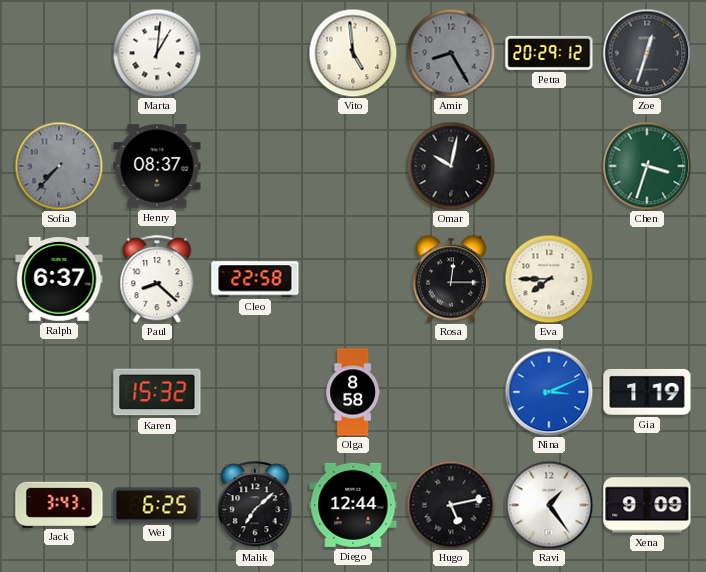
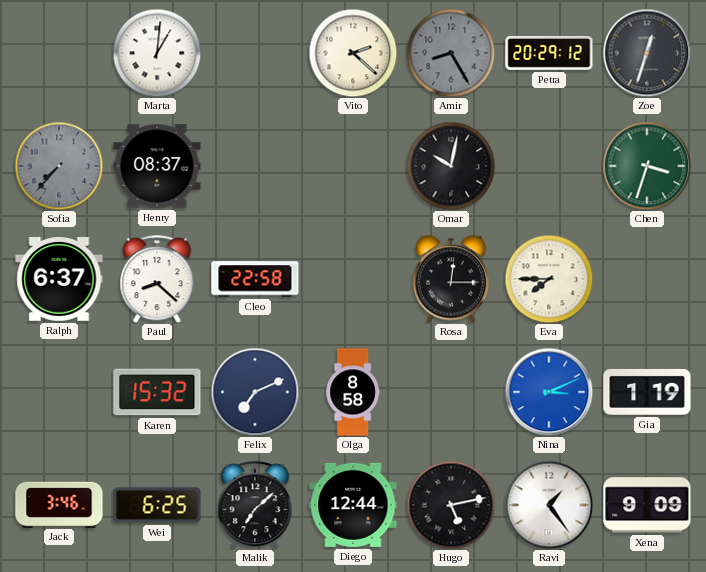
Vito: 4:59 -> 2:22
Felix: none -> 7:11
Jack: 3:43 -> 3:46
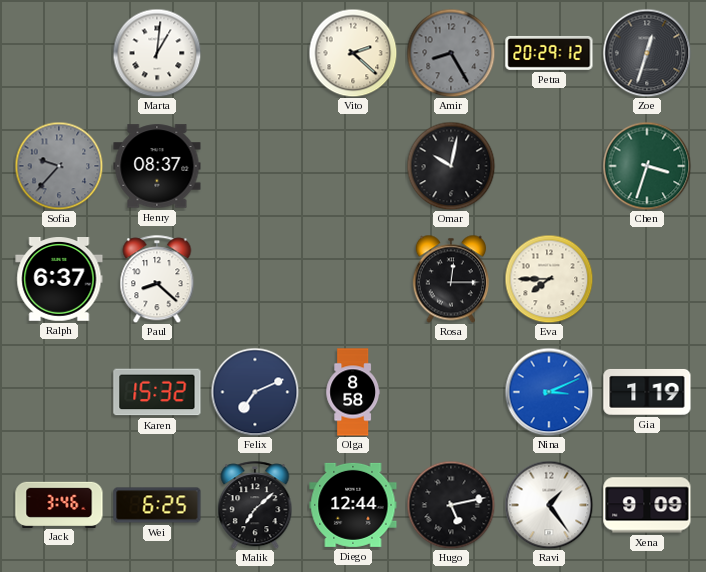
Sofia: 7:37 -> 9:37
Cleo: 22:58 -> none
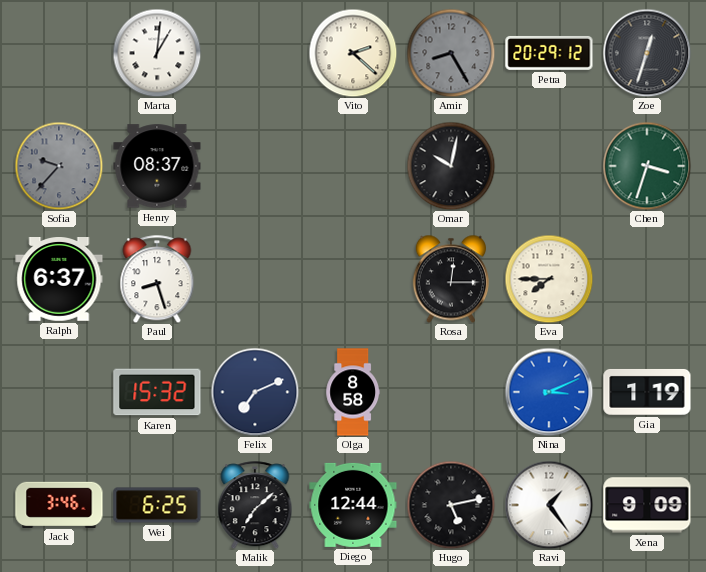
Paul: 8:22 -> 8:27
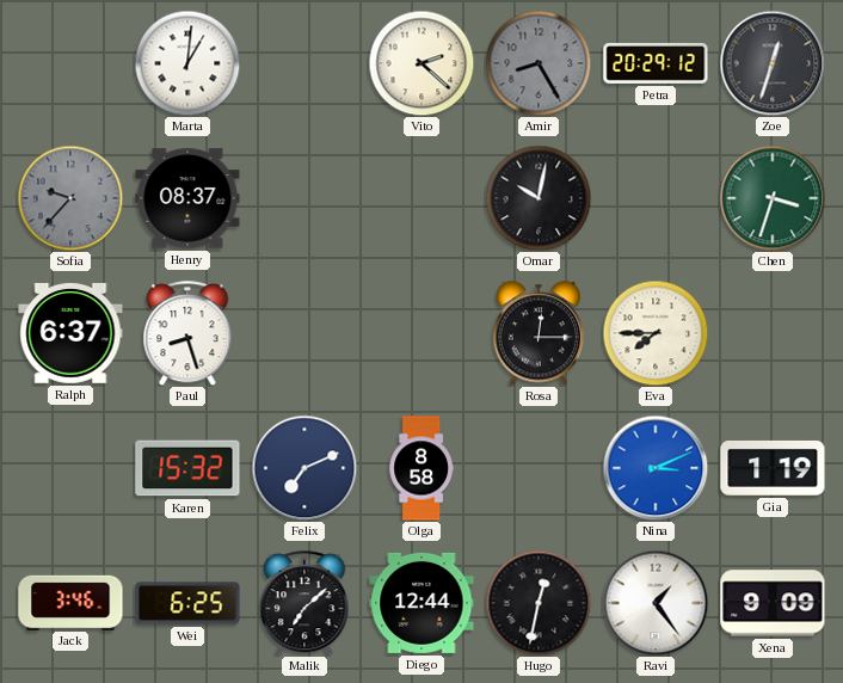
Hugo: 5:13 -> 12:32
